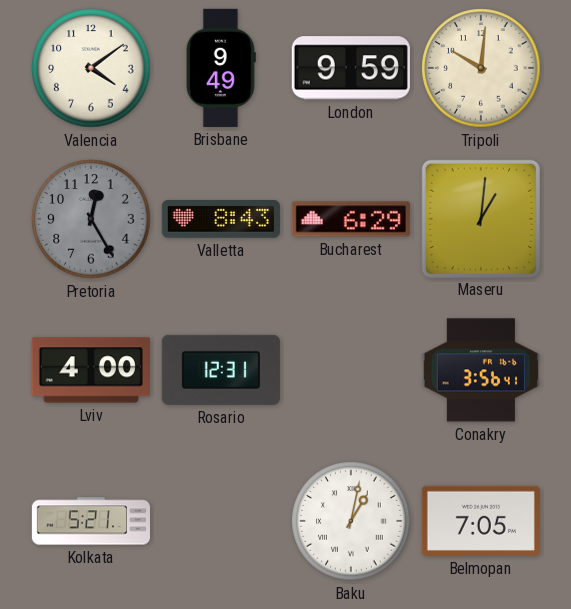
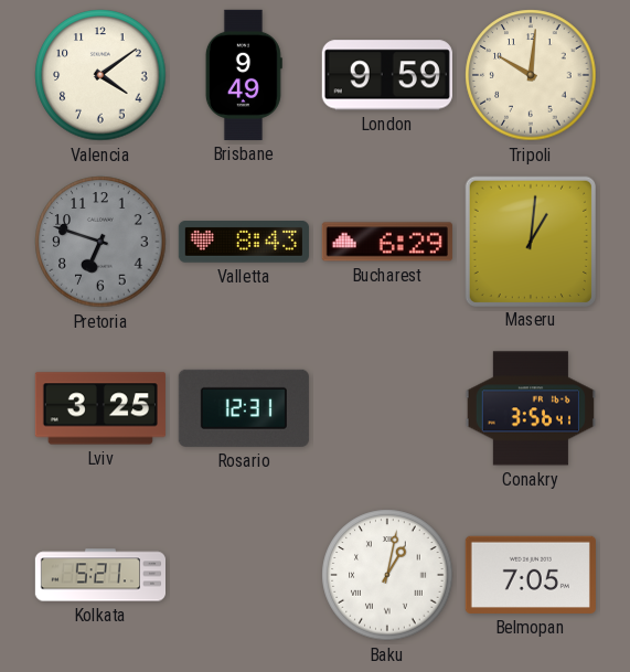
Pretoria: 12:25 -> 6:48
Lviv: 4:00 -> 3:25
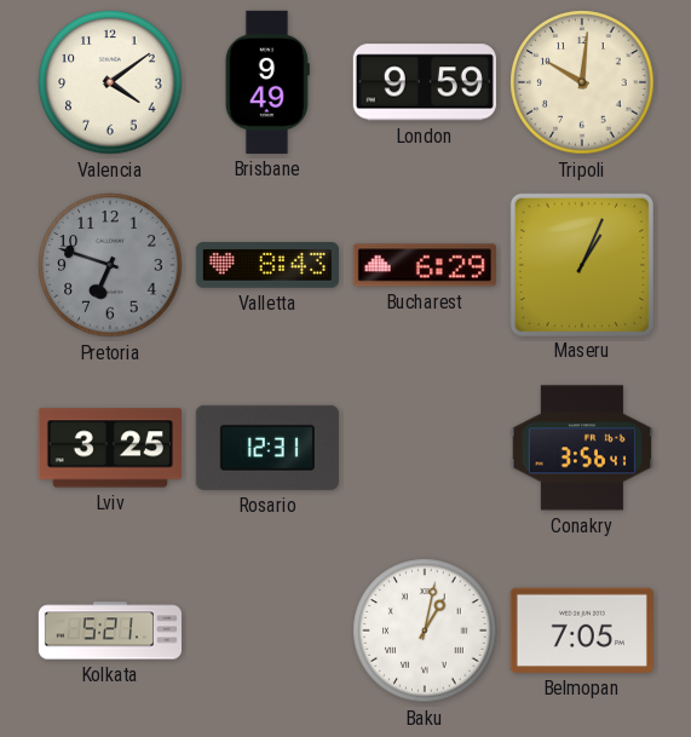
Maseru: 1:01 -> 1:04
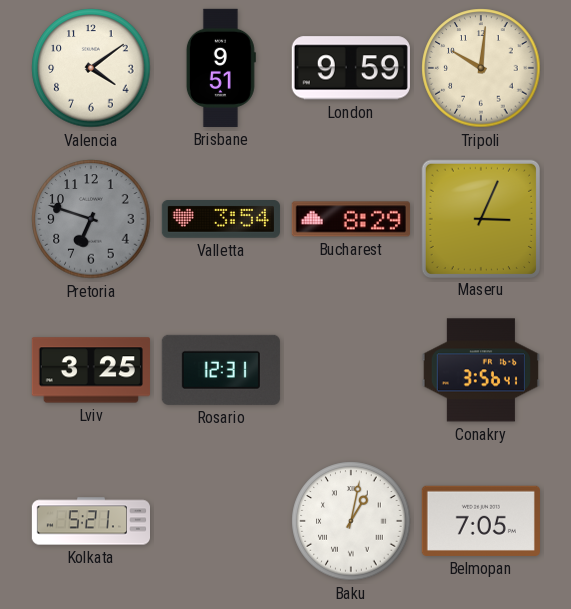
Brisbane: 9:49 -> 9:51
Valletta: 8:43 -> 3:54
Bucharest: 6:29 -> 8:29
Maseru: 1:04 -> 3:04
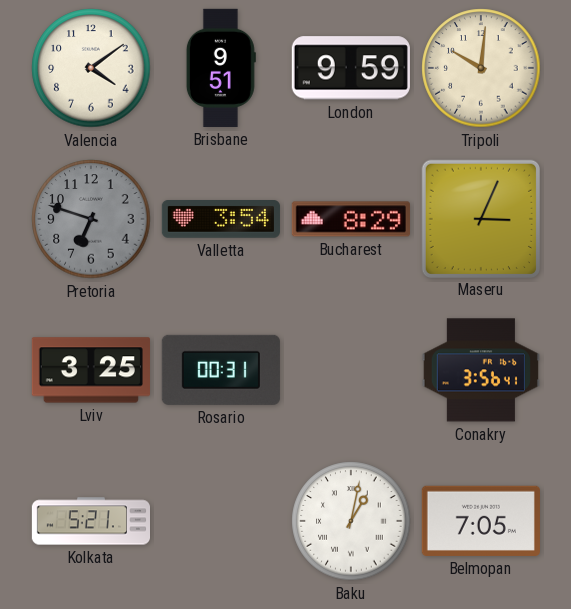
Rosario: 12:31 -> 00:31
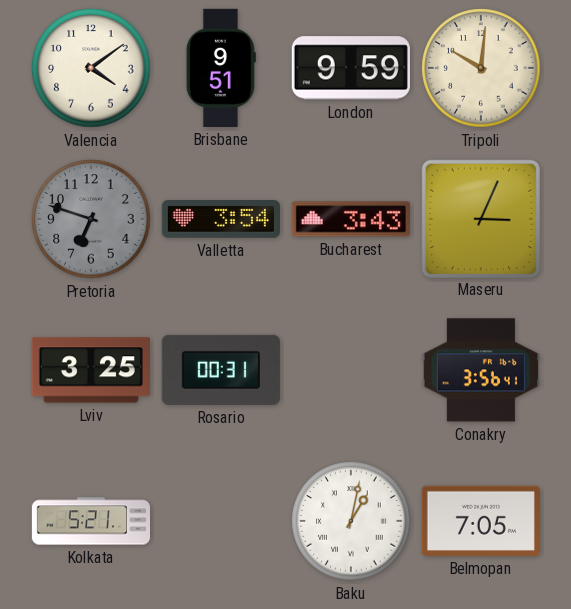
Bucharest: 8:29 -> 3:43
